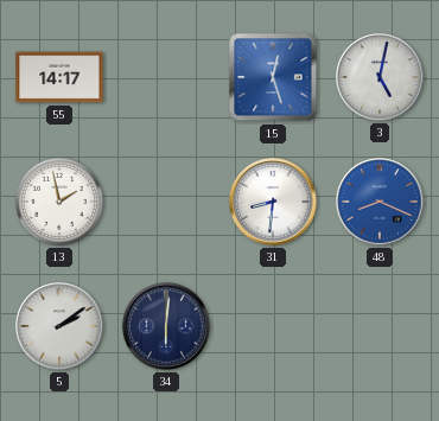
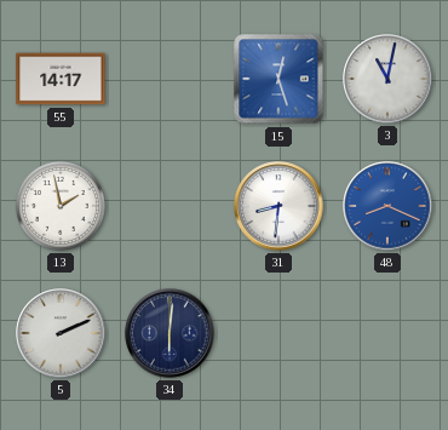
3: 5:02 -> 11:02
5: 2:09 -> 2:11
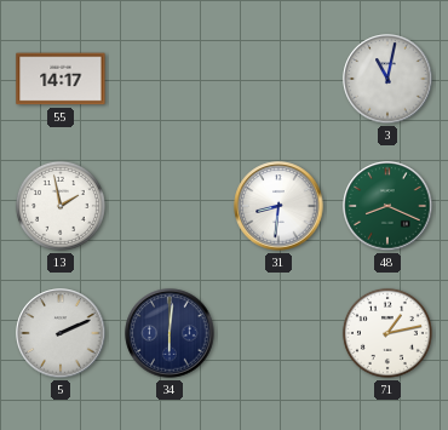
15: 12:27 -> none
48 dial: blue -> green
71: none -> 1:13
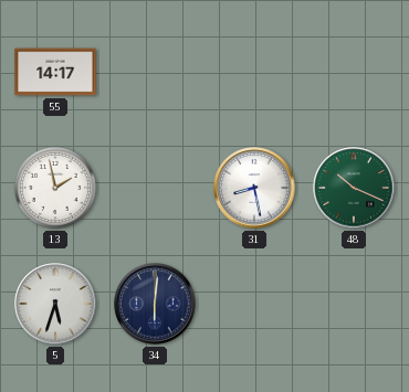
3: 11:02 -> none
31: 8:31 -> 8:28
48: 8:19 -> 10:19
5: 2:11 -> 5:33
71: 1:13 -> none
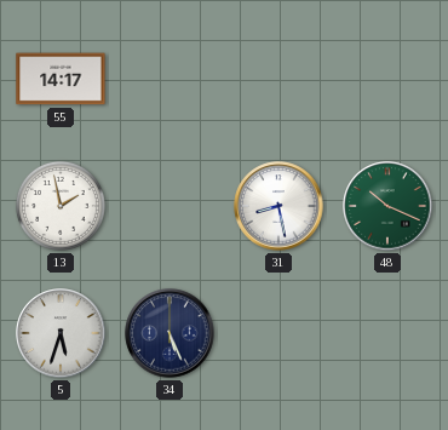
34: 6:01 -> 5:26
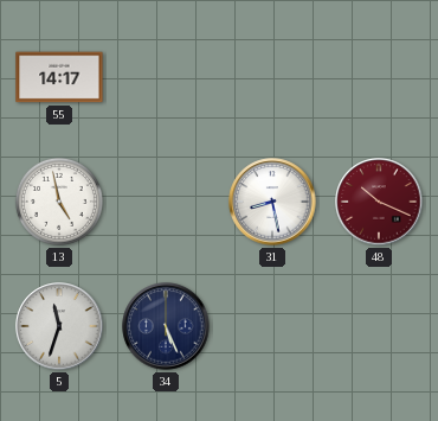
13: 1:58 -> 4:58
48 dial: green -> burgundy
5: 5:33 -> 11:33
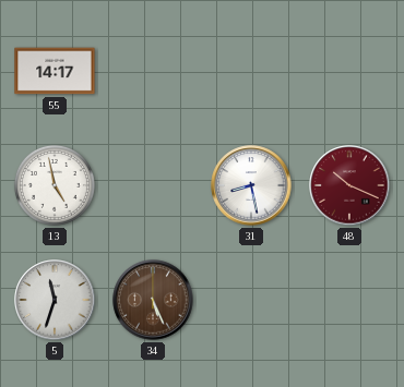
34 dial: navy -> brown
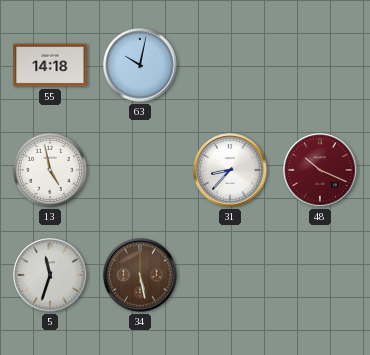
55: 14:17 -> 14:18
63: none -> 10:02
31: 8:28 -> 8:37
34: 5:26 -> 5:28
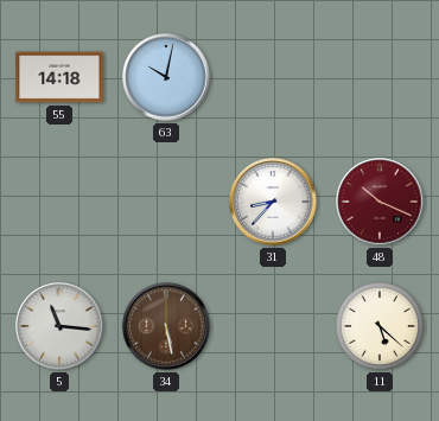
13: 4:58 -> none
5: 11:33 -> 11:16
11: none -> 5:22
